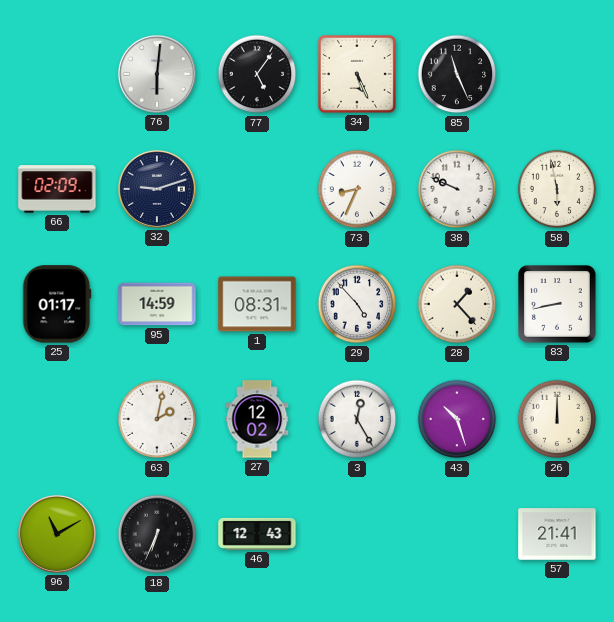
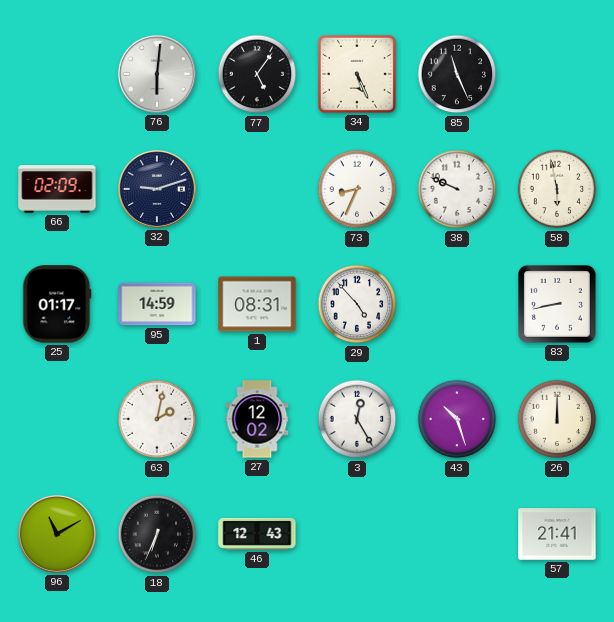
28: 1:23 -> none
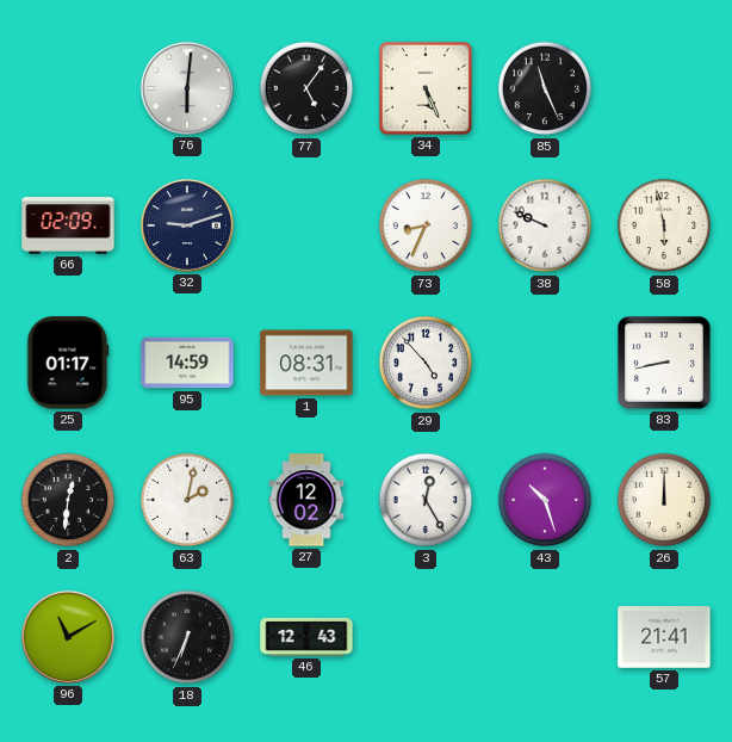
2: none -> 12:31
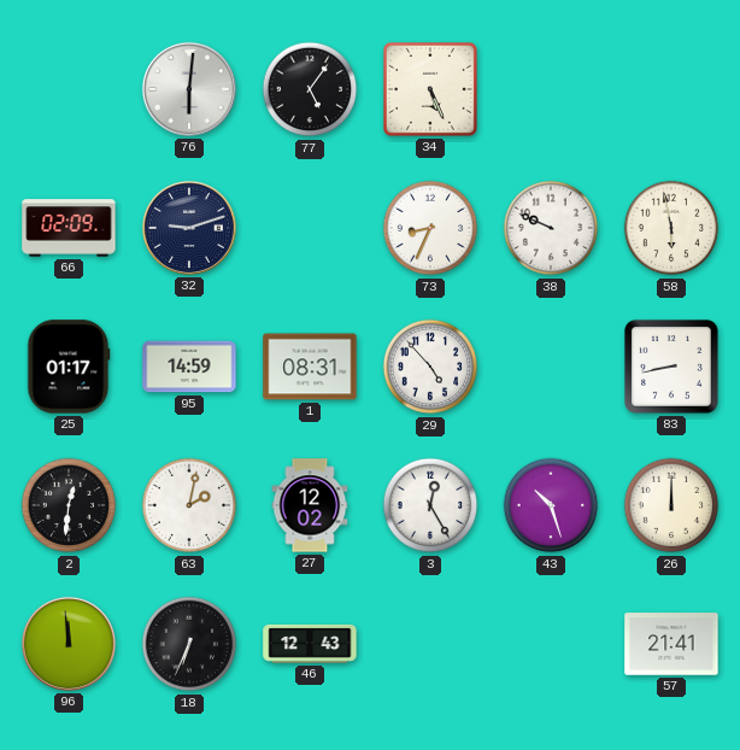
85: 11:26 -> none
96: 11:10 -> 11:59
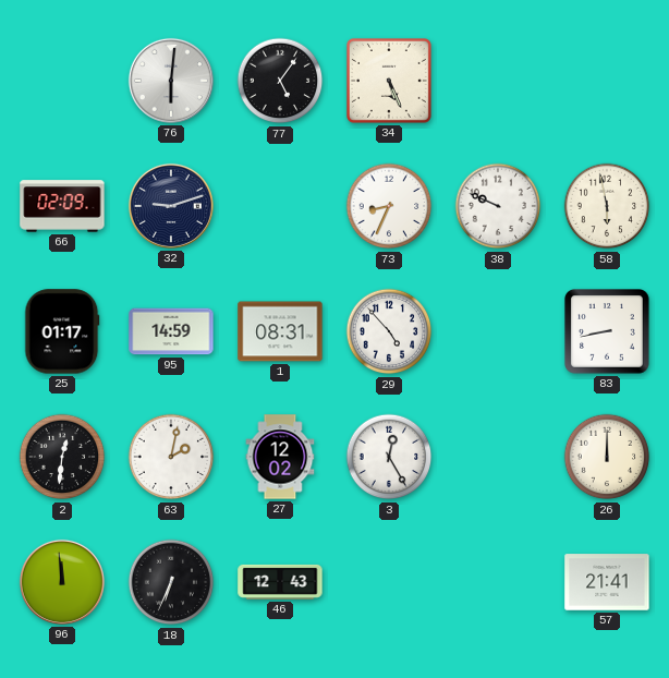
43: 10:27 -> none
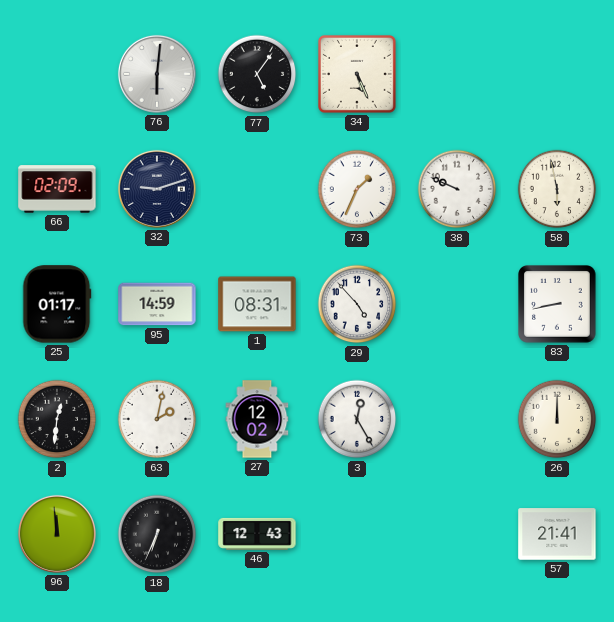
73: 8:34 -> 1:34
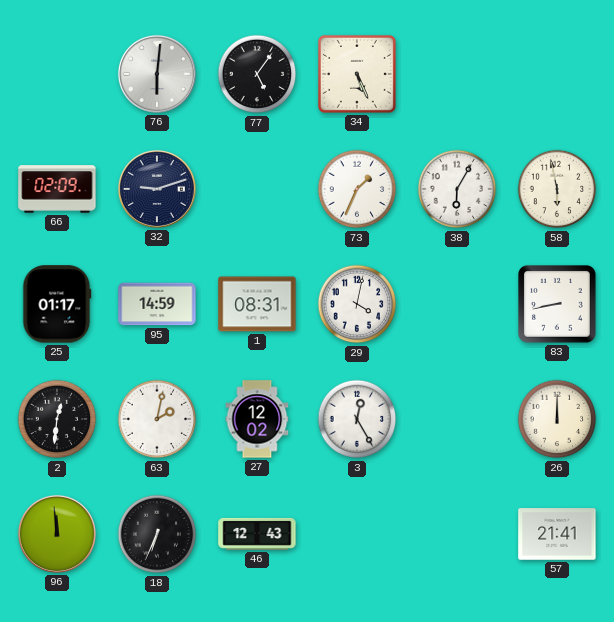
38: 9:49 -> 6:05
29: 4:53 -> 4:02
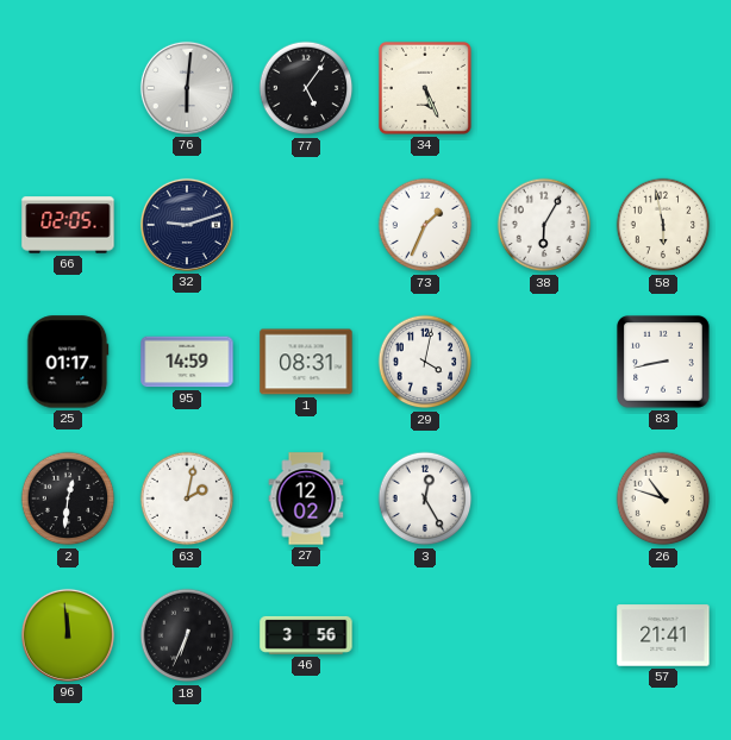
66: 02:09 -> 02:05
26: 12:00 -> 10:48
46: 12:43 -> 3:56
